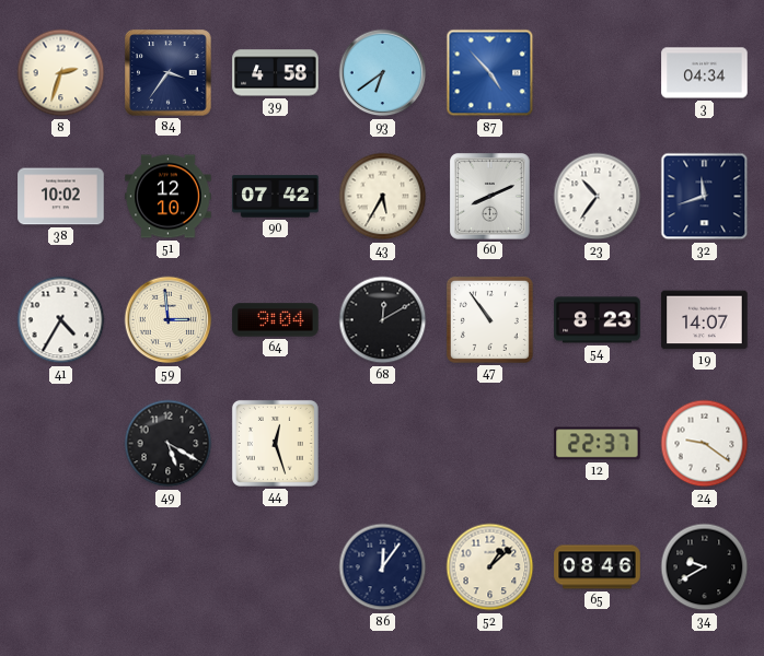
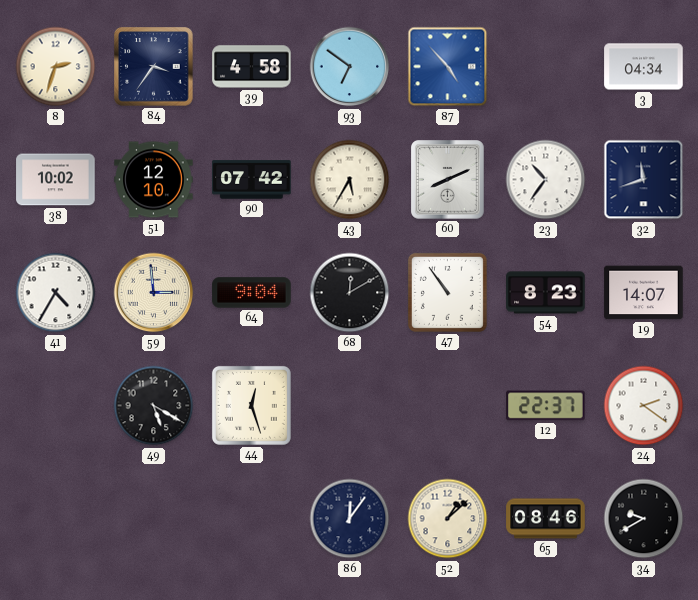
93: 6:39 -> 6:51
24: 9:21 -> 2:21
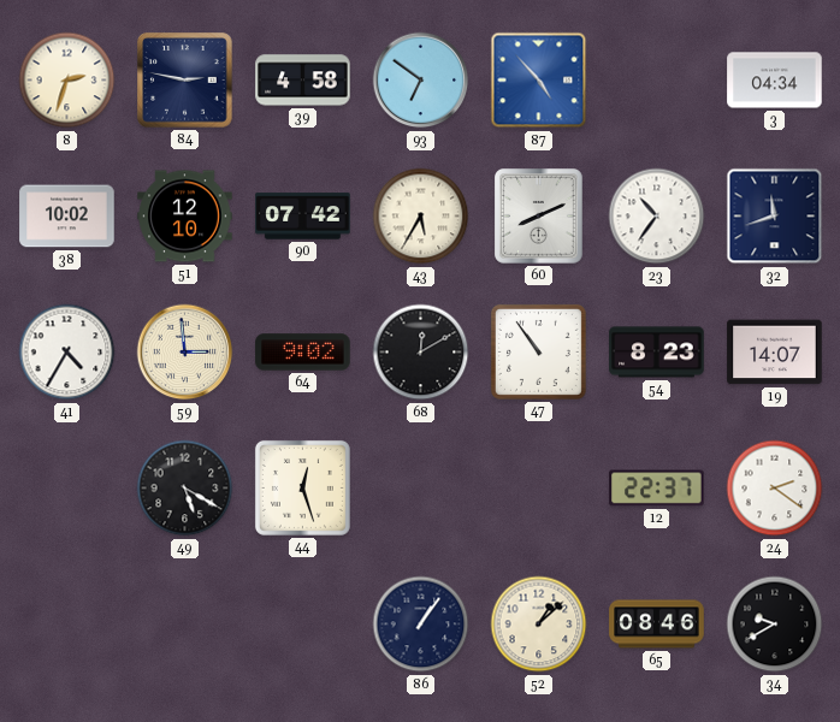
84: 3:36 -> 2:47
64: 9:04 -> 9:02
86: 12:06 -> 1:06
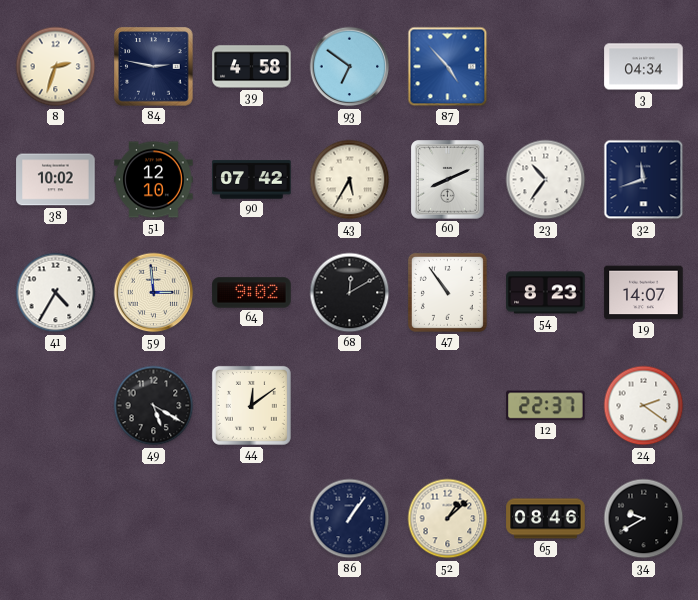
44: 12:27 -> 12:09
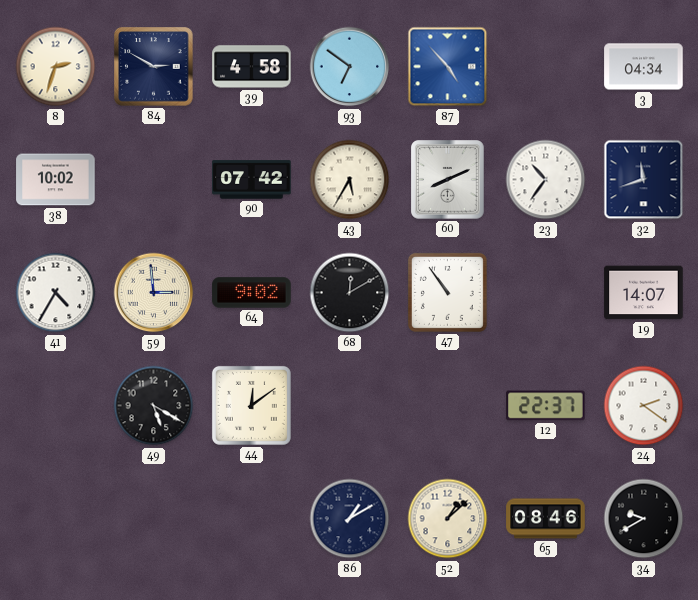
84: 2:47 -> 2:50
51: 12:10 -> none
54: 8:23 -> none
86: 1:06 -> 1:10
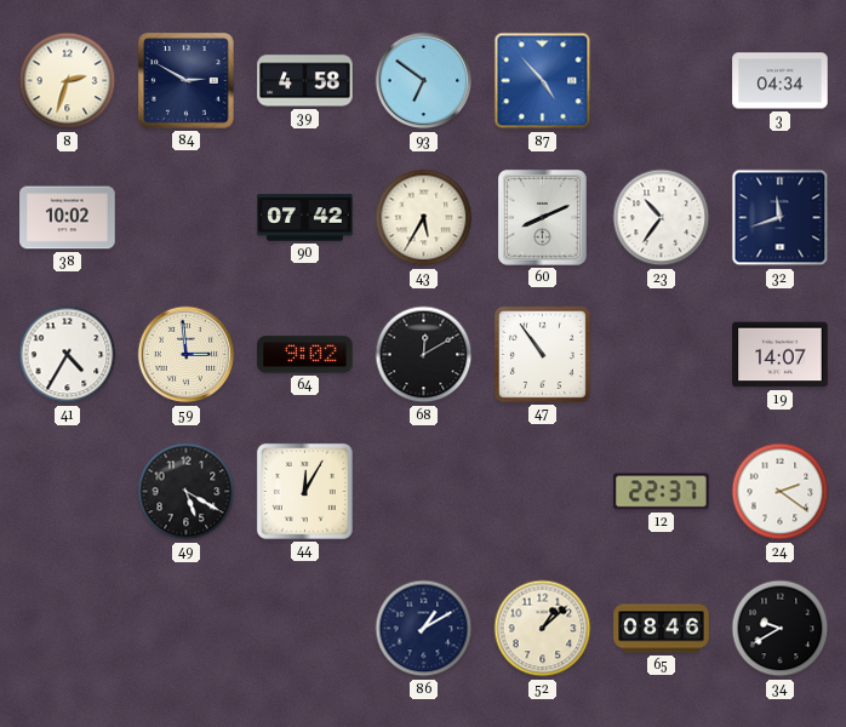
44: 12:09 -> 12:05
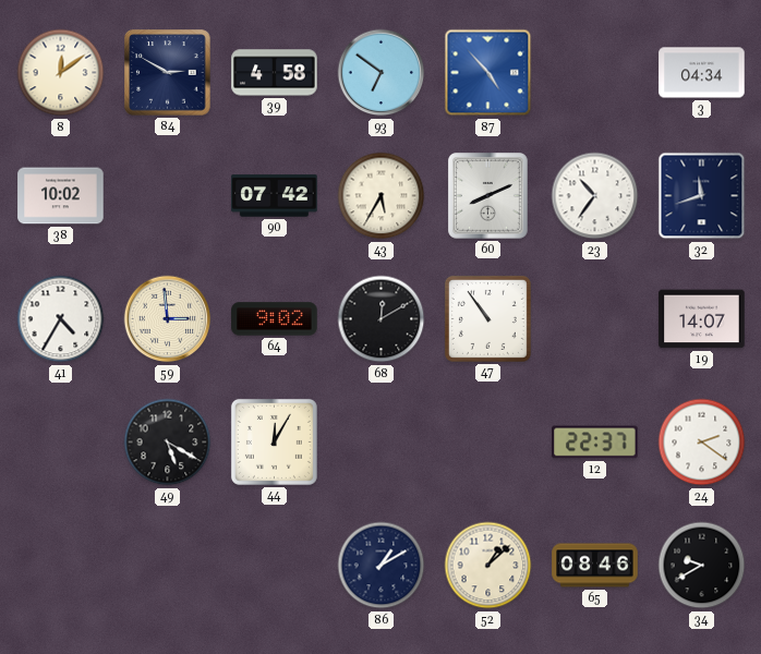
8: 2:33 -> 12:09
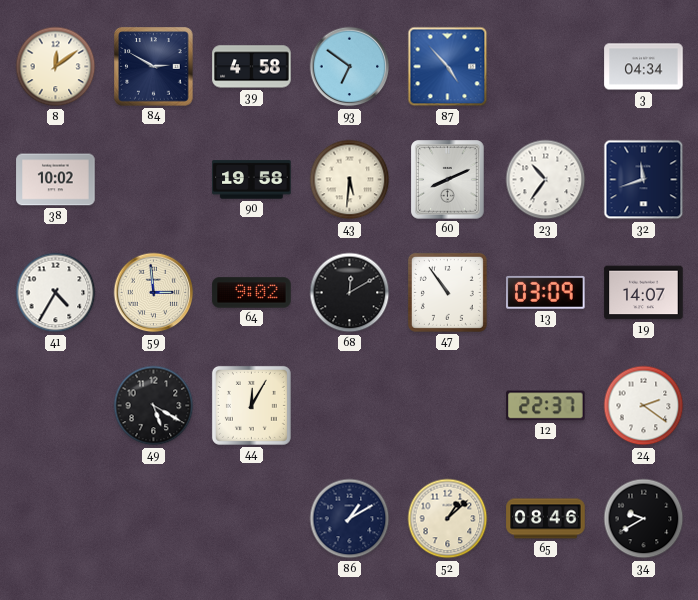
90: 07:42 -> 19:58
43: 5:35 -> 5:31
13: none -> 03:09
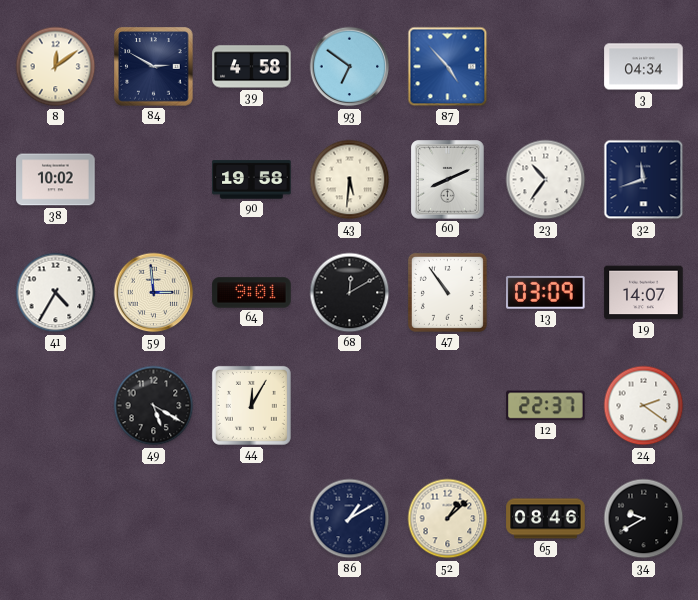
64: 9:02 -> 9:01
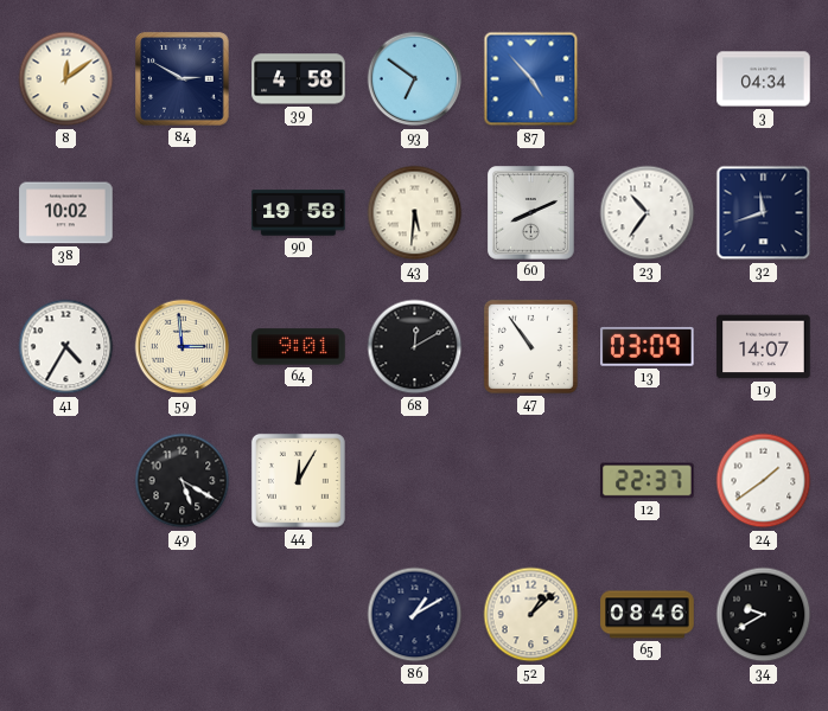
24: 2:21 -> 1:39
